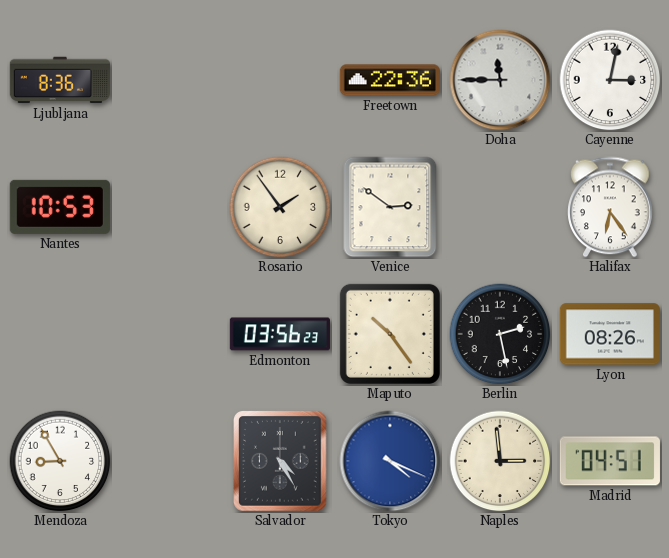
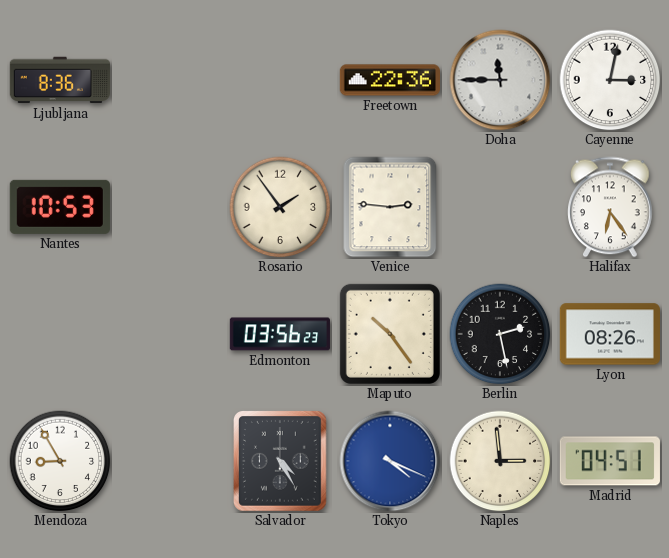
Venice: 2:51 -> 2:46
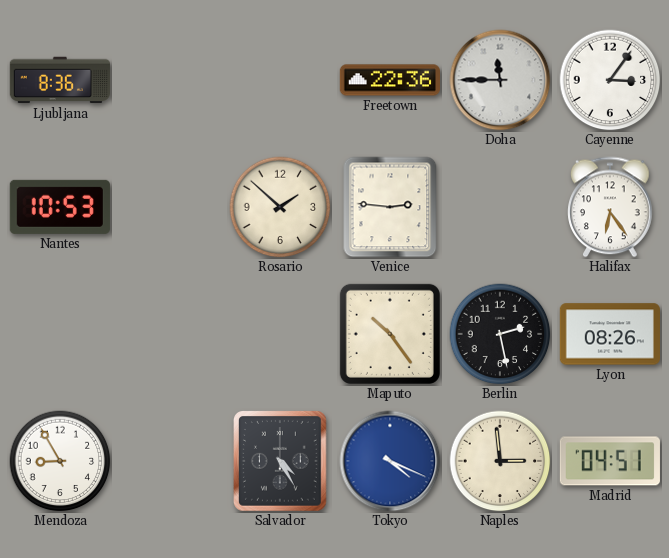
Cayenne: 3:02 -> 3:06
Rosario: 1:54 -> 1:52
Edmonton: 03:56 -> none
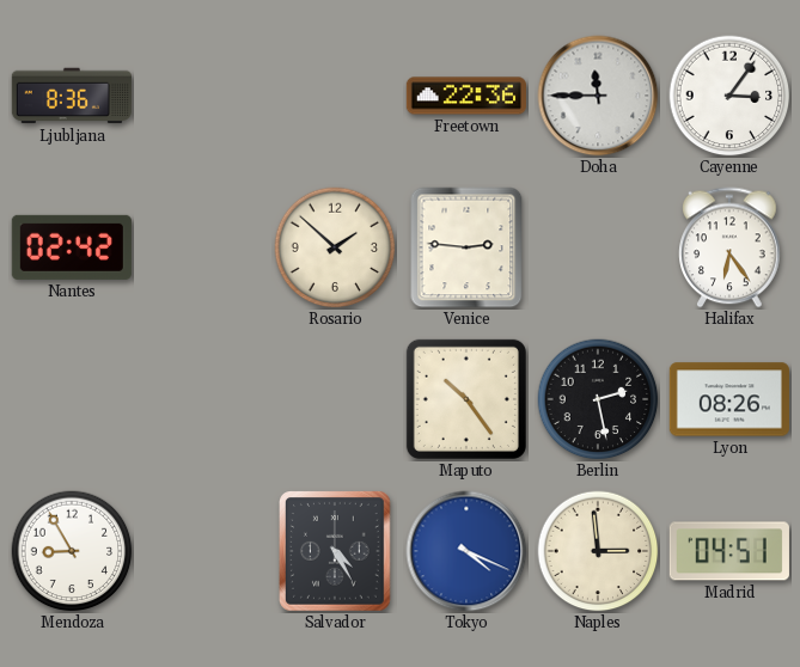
Nantes: 10:53 -> 02:42
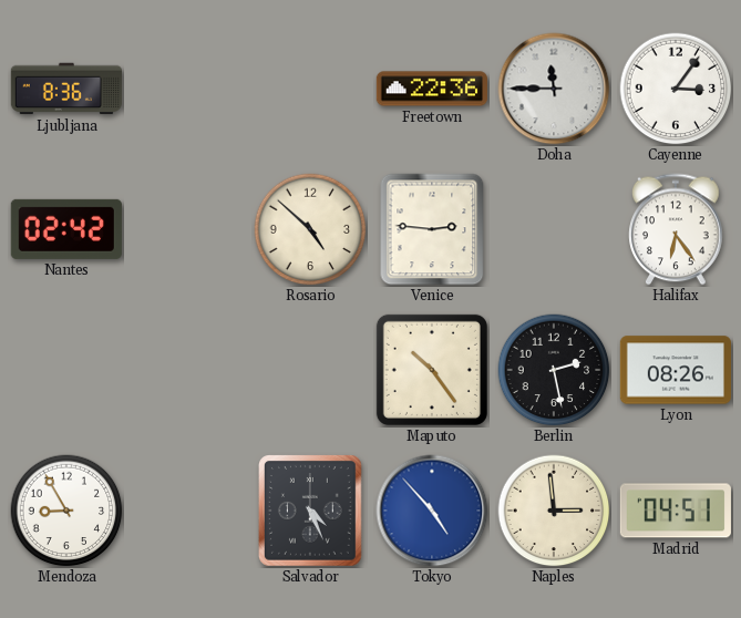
Rosario: 1:52 -> 4:52
Salvador: 4:25 -> 4:26
Tokyo: 4:19 -> 4:53
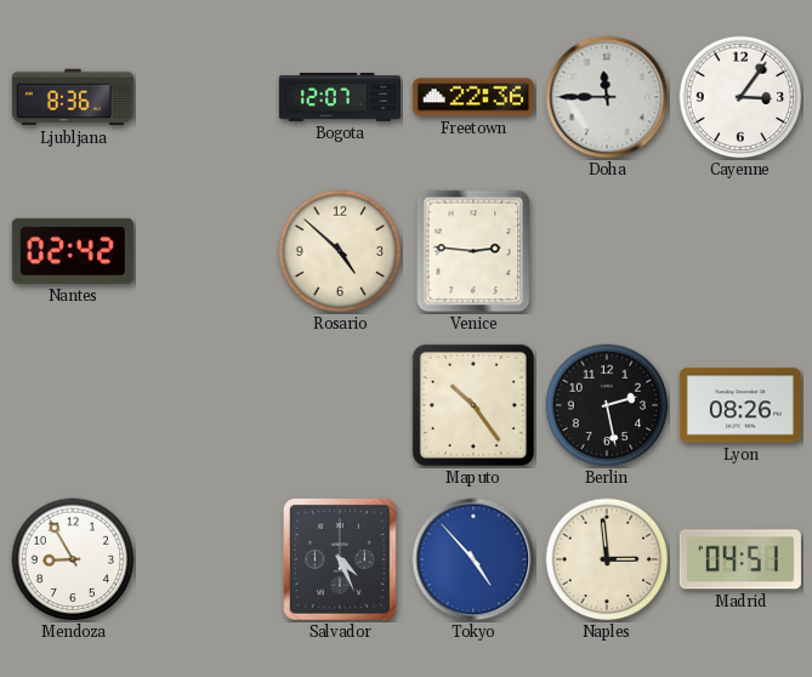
Bogota: none -> 12:07
Halifax: 6:24 -> none
